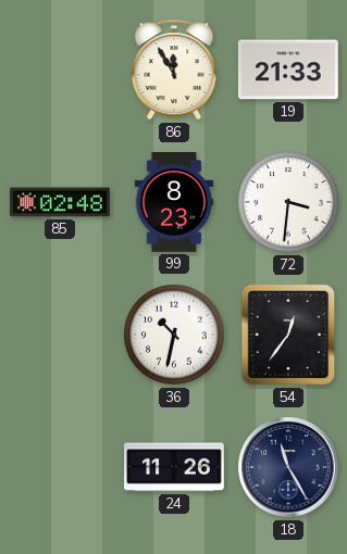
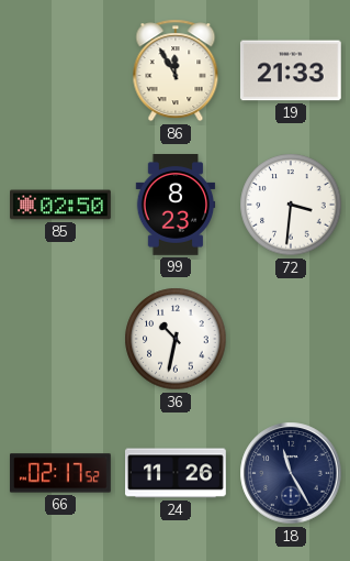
85: 02:48 -> 02:50
54: 12:36 -> none
66: none -> 02:17
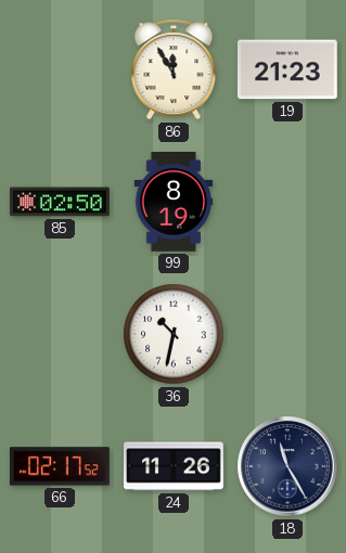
19: 21:33 -> 21:23
99: 8:23 -> 8:19
72: 3:31 -> none
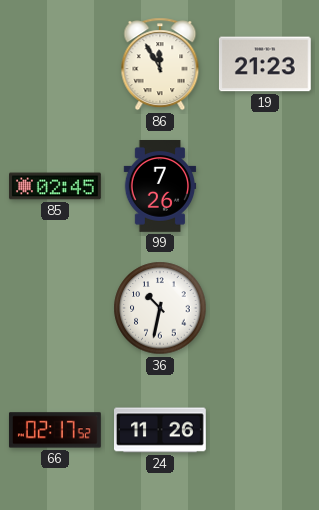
85: 02:50 -> 02:45
99: 8:19 -> 7:26
18: 11:25 -> none
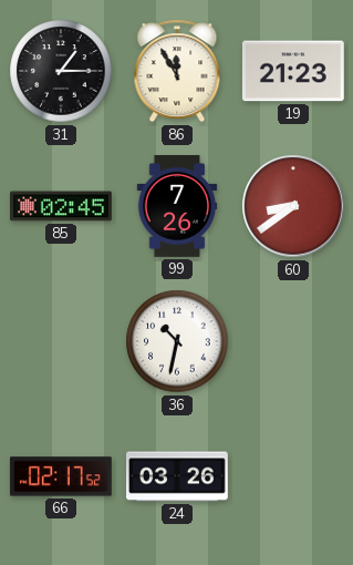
31: none -> 1:15
60: none -> 8:39
24: 11:26 -> 03:26
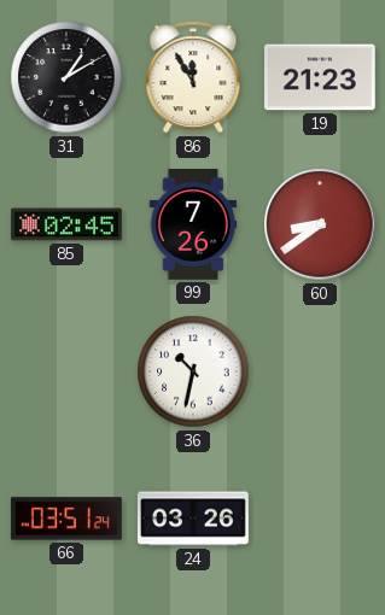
31: 1:15 -> 1:10
66: 02:17 -> 03:51
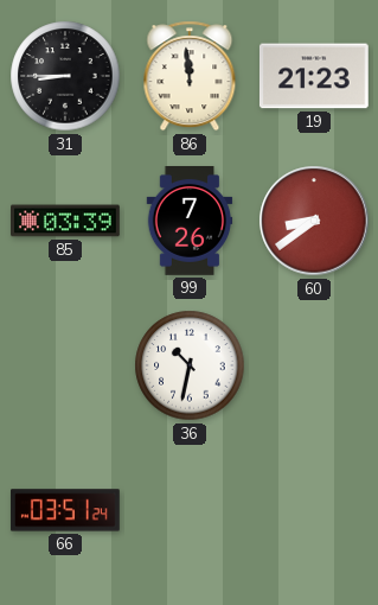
31: 1:10 -> 8:45
86: 11:55 -> 11:59
85: 02:45 -> 03:39
24: 03:26 -> none
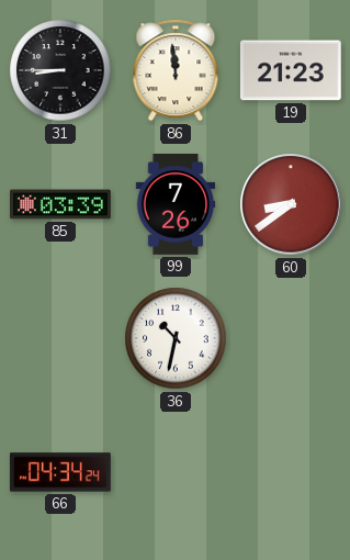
66: 03:51 -> 04:34
